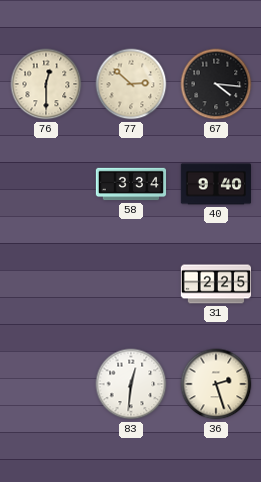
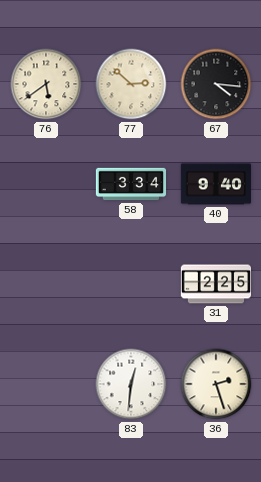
76: 12:30 -> 5:39
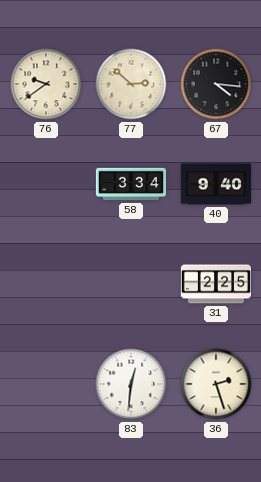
76: 5:39 -> 9:39
